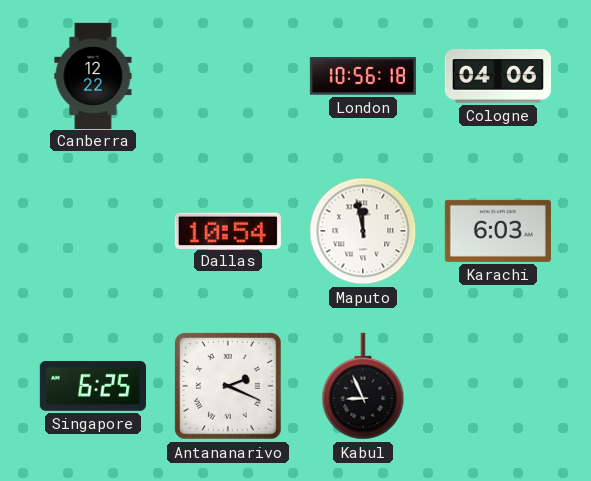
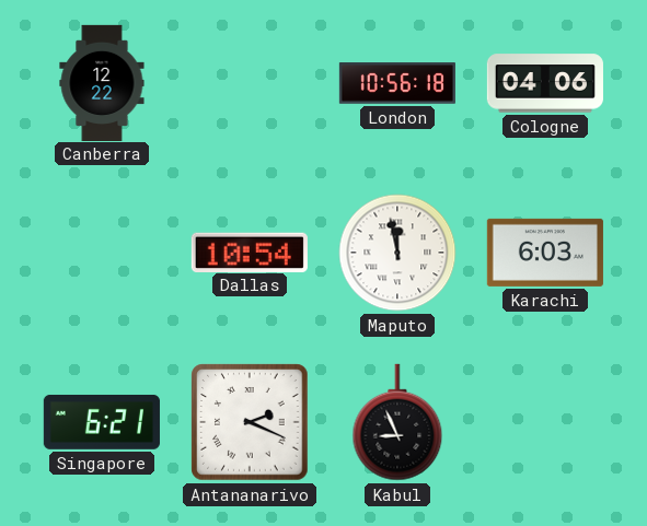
Singapore: 6:25 -> 6:21
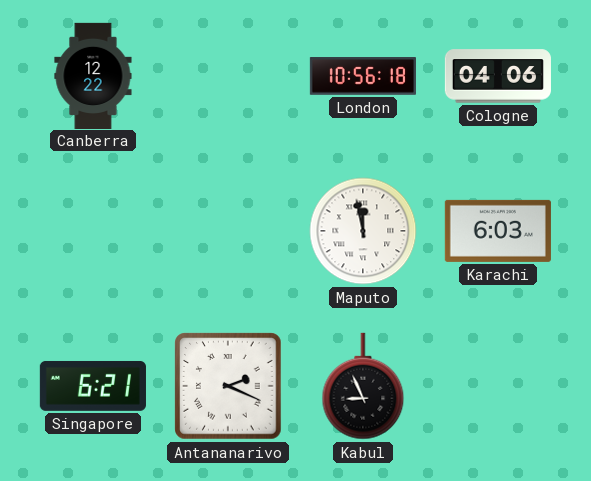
Dallas: 10:54 -> none
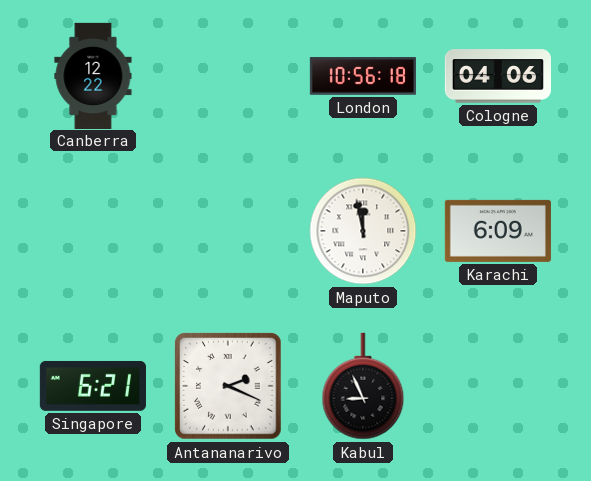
Karachi: 6:03 -> 6:09
